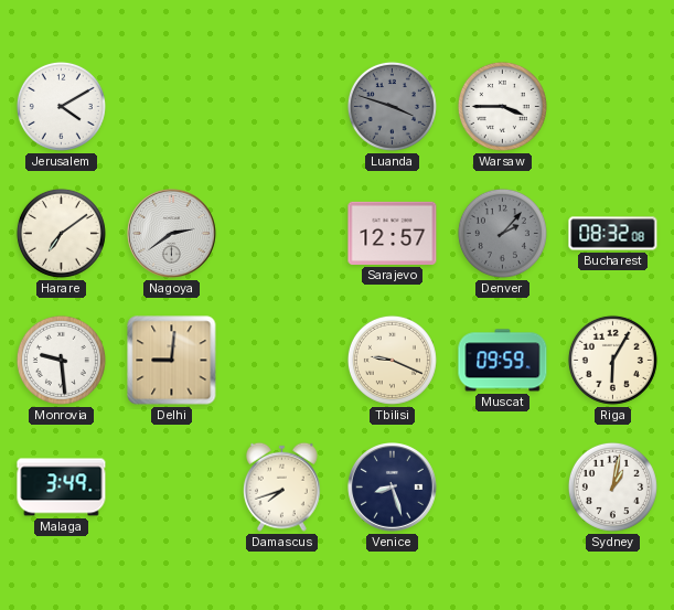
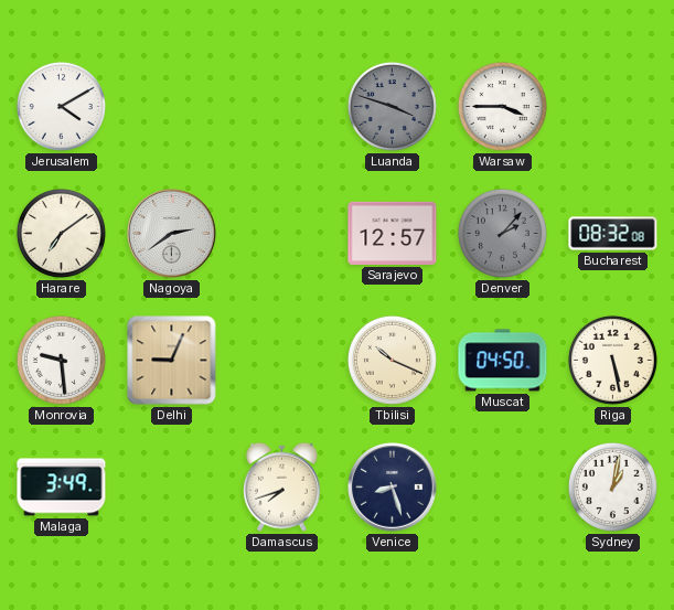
Delhi: 9:01 -> 9:04
Tbilisi: 9:19 -> 10:19
Muscat: 09:59 -> 04:50
Riga: 6:05 -> 5:28
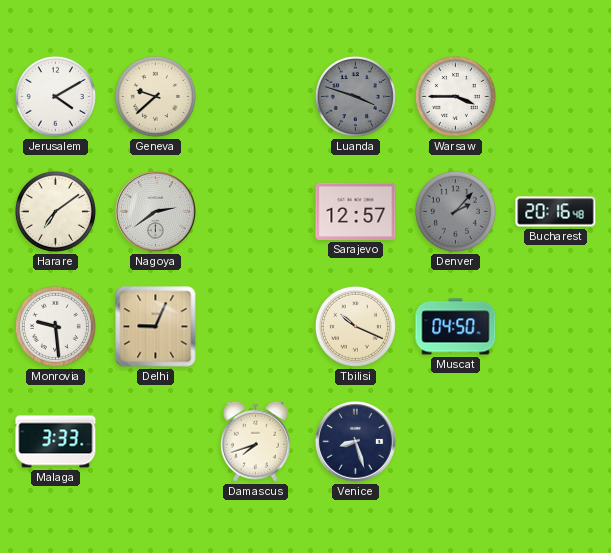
Geneva: none -> 9:38
Bucharest: 08:32 -> 20:16
Riga: 5:28 -> none
Malaga: 3:49 -> 3:33
Sydney: 1:02 -> none
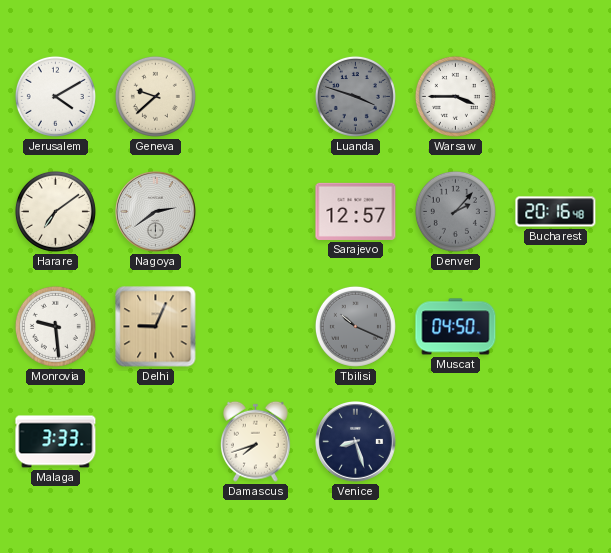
Tbilisi dial: cream -> grey
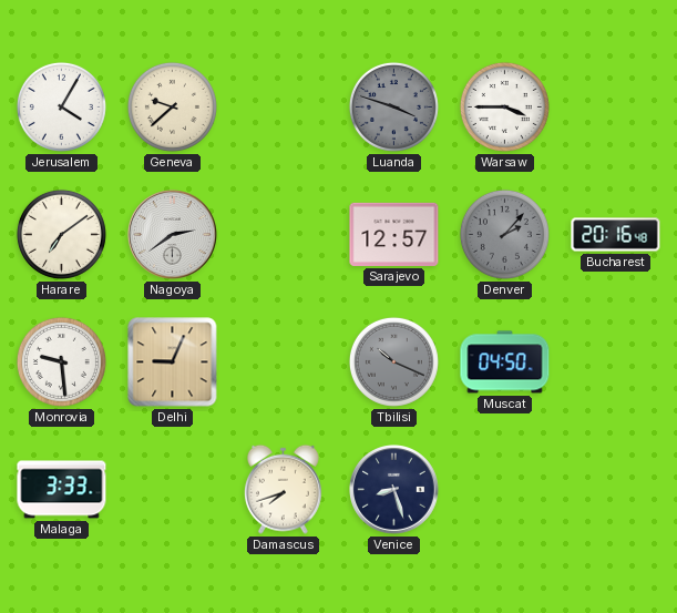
Jerusalem: 4:10 -> 4:05
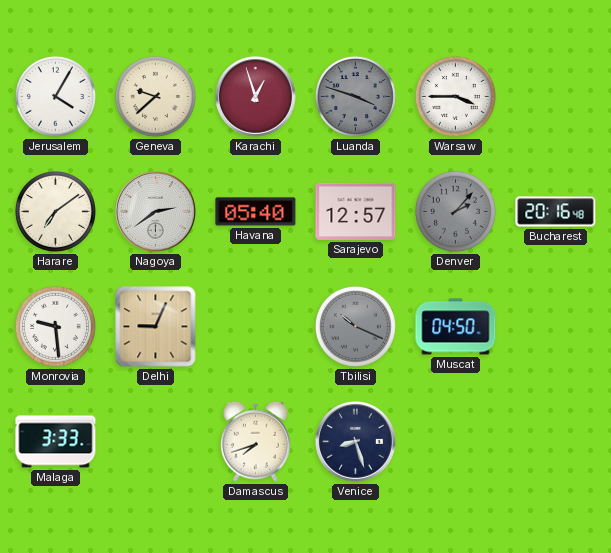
Karachi: none -> 12:57
Havana: none -> 05:40
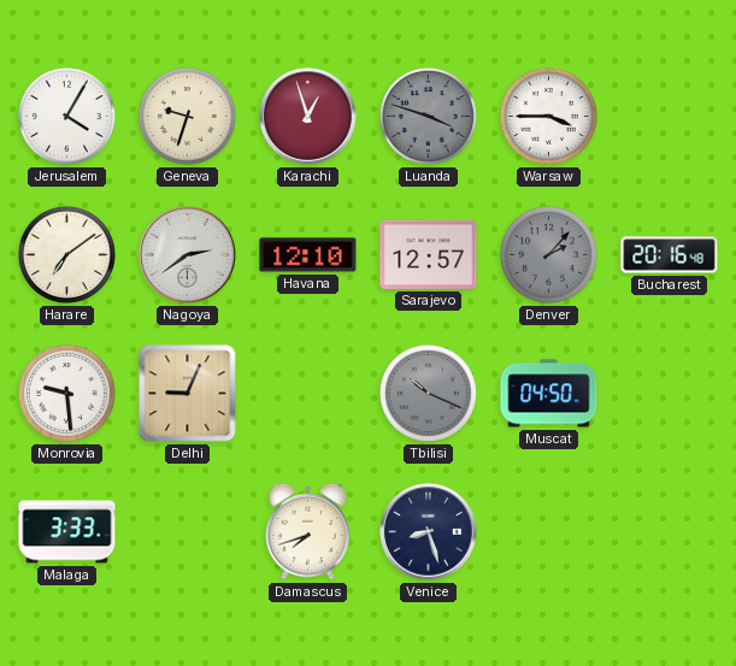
Geneva: 9:38 -> 9:33
Havana: 05:40 -> 12:10
